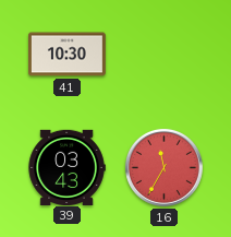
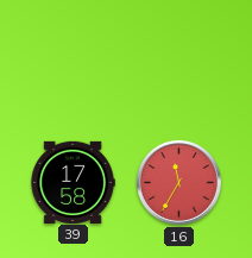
41: 10:30 -> none
39: 03:43 -> 17:58
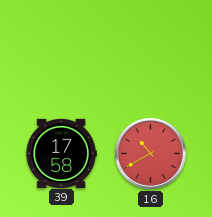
16: 11:35 -> 10:40
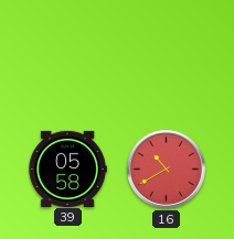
39: 17:58 -> 05:58
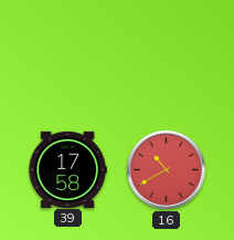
39: 05:58 -> 17:58
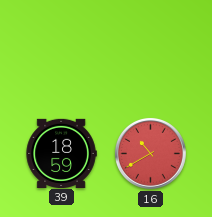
39: 17:58 -> 18:59
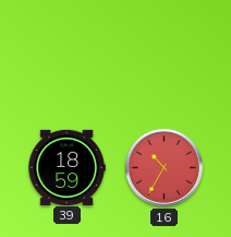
16: 10:40 -> 10:35
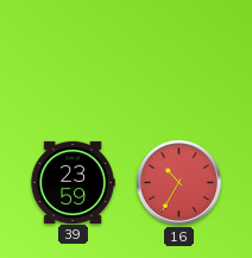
39: 18:59 -> 23:59
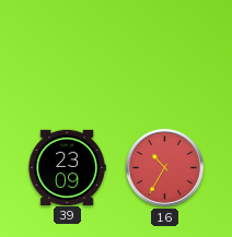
39: 23:59 -> 23:09
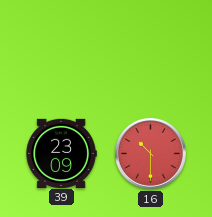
16: 10:35 -> 10:30
